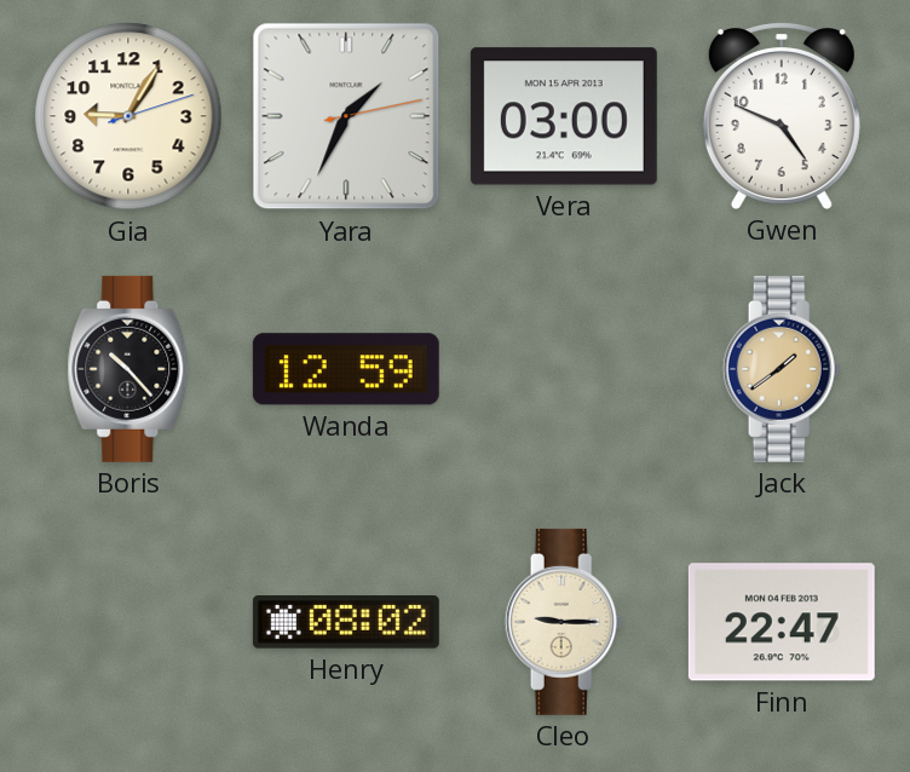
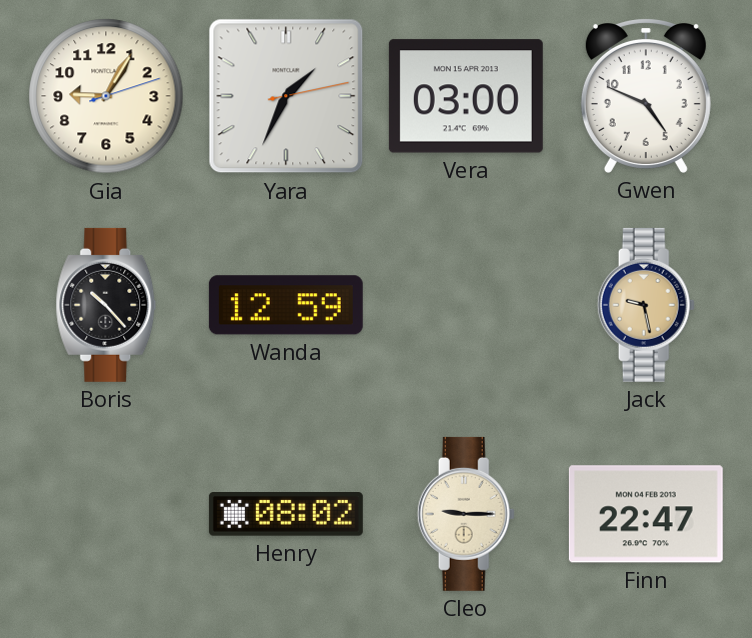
Jack: 1:39 -> 9:28
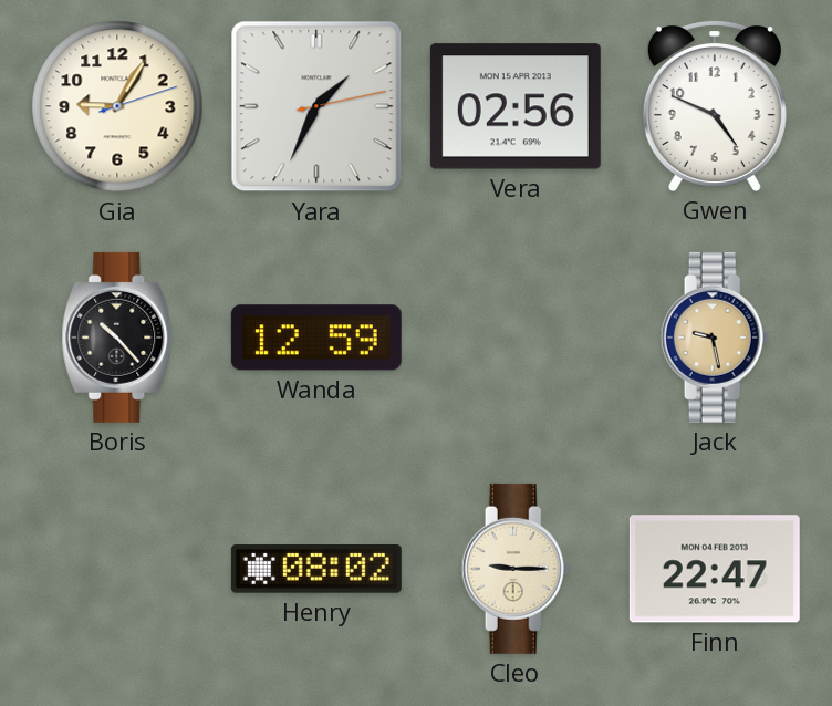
Vera: 03:00 -> 02:56
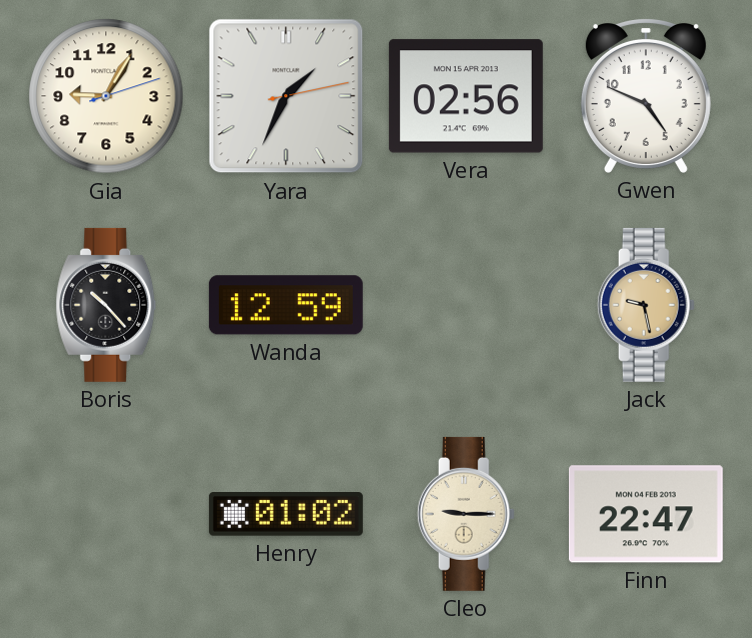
Henry: 08:02 -> 01:02
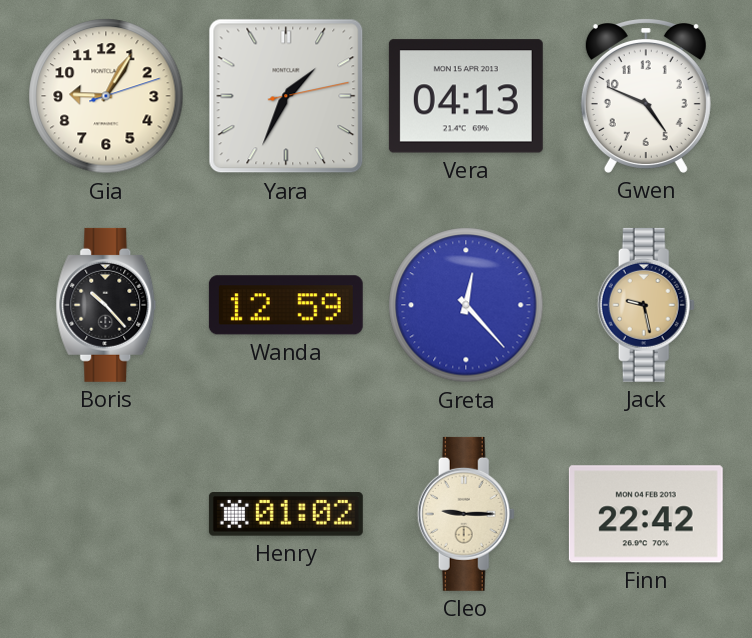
Vera: 02:56 -> 04:13
Greta: none -> 12:23
Finn: 22:47 -> 22:42
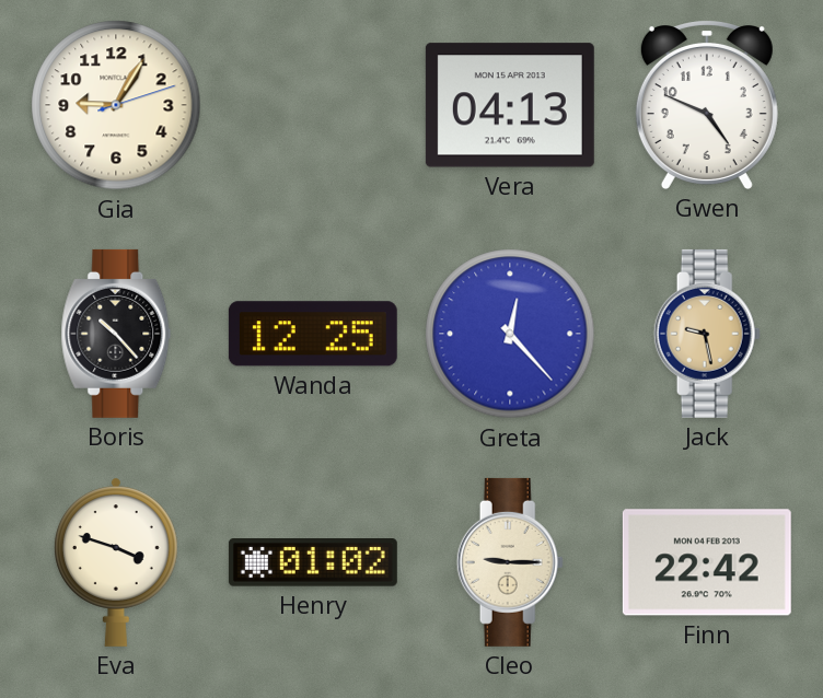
Yara: 1:34 -> none
Wanda: 12:59 -> 12:25
Eva: none -> 3:48
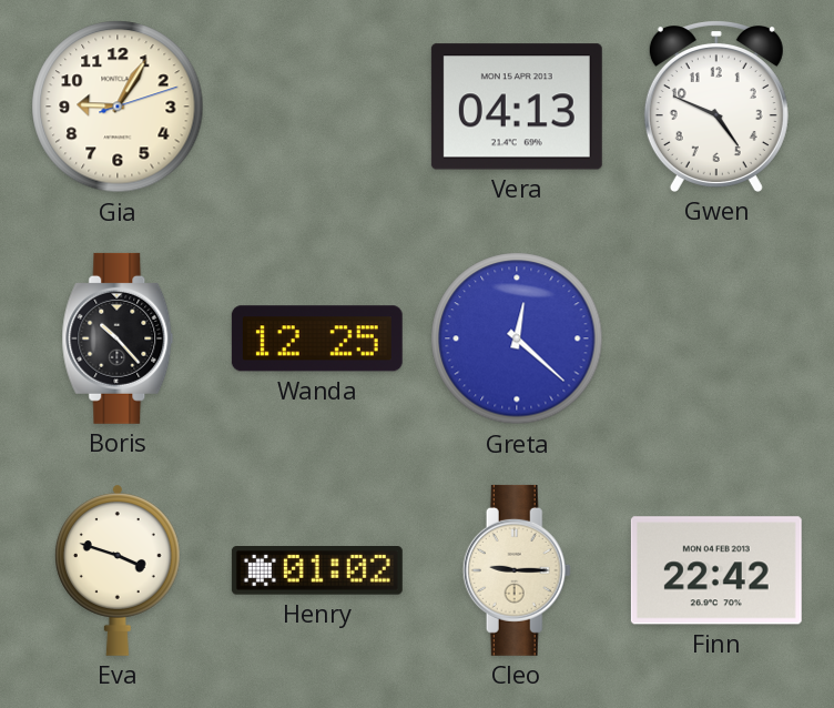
Greta: 12:23 -> 12:22
Jack: 9:28 -> none
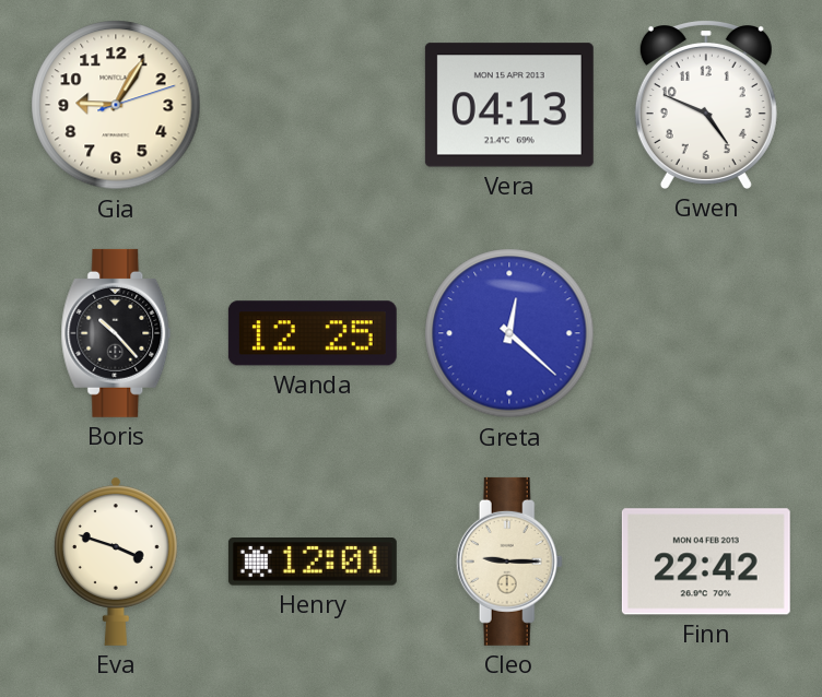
Henry: 01:02 -> 12:01
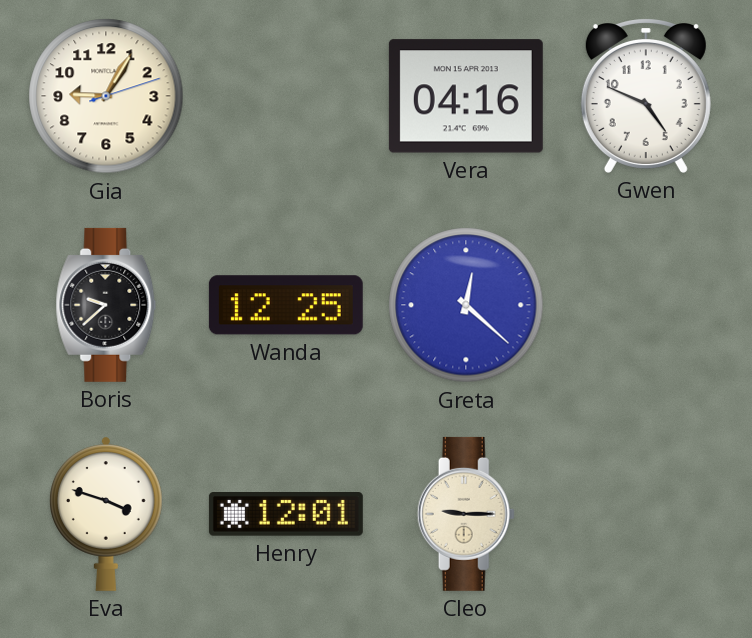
Vera: 04:13 -> 04:16
Boris: 10:23 -> 9:38
Finn: 22:42 -> none
